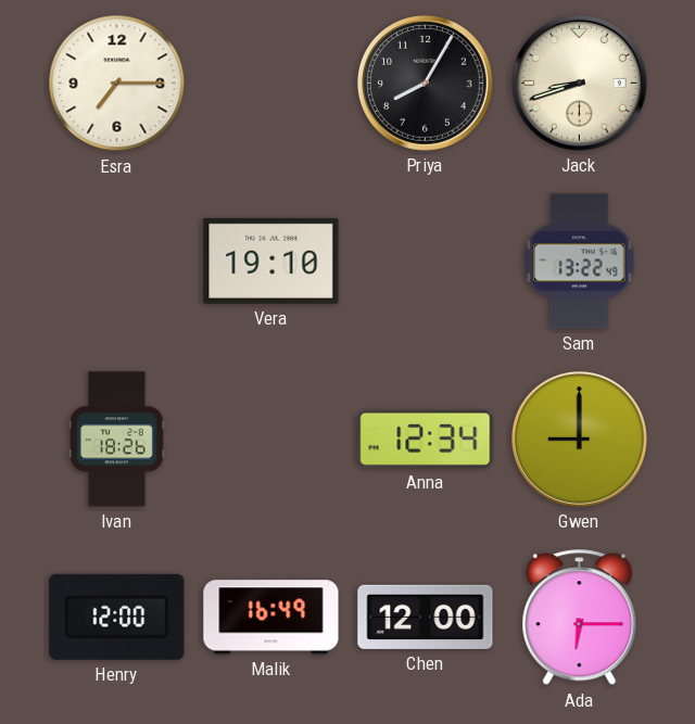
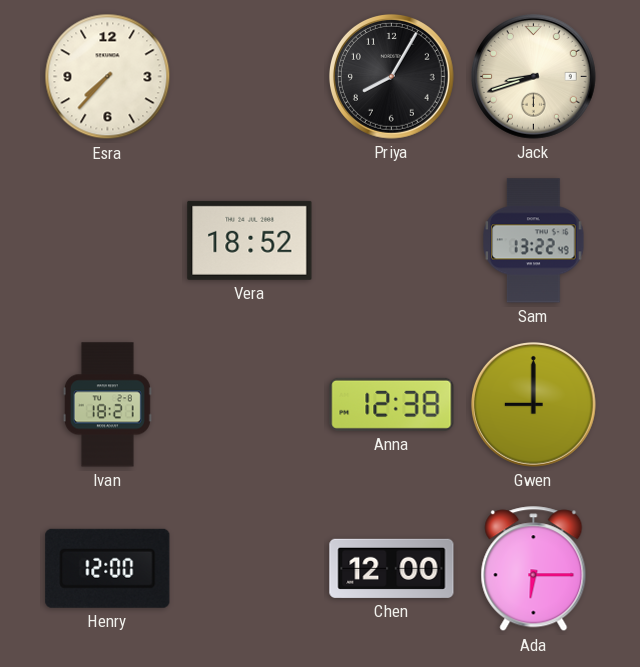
Esra: 7:15 -> 7:37
Vera: 19:10 -> 18:52
Ivan: 18:26 -> 18:21
Anna: 12:34 -> 12:38
Malik: 16:49 -> none
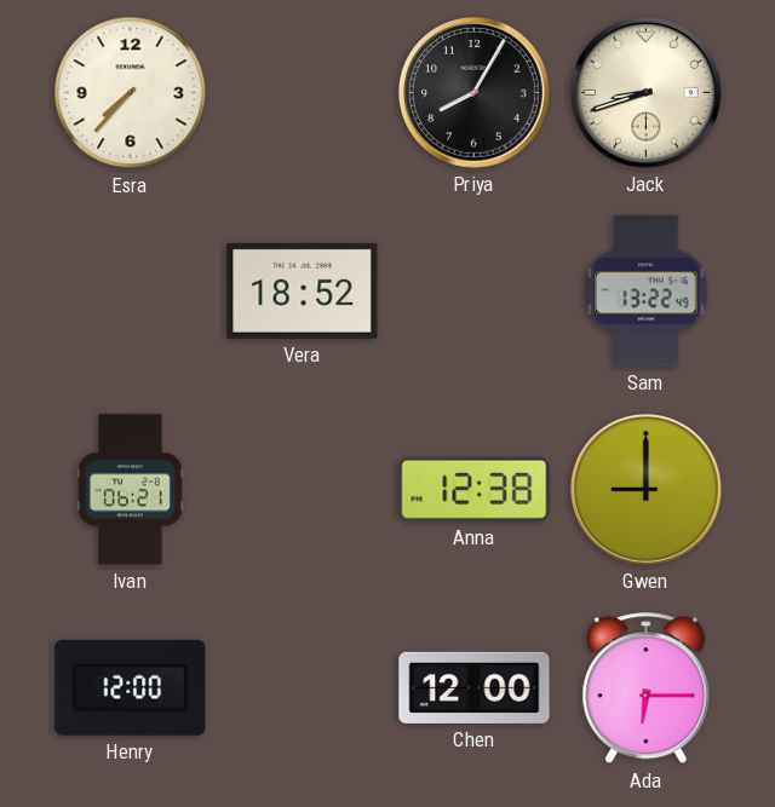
Ivan: 18:21 -> 06:21
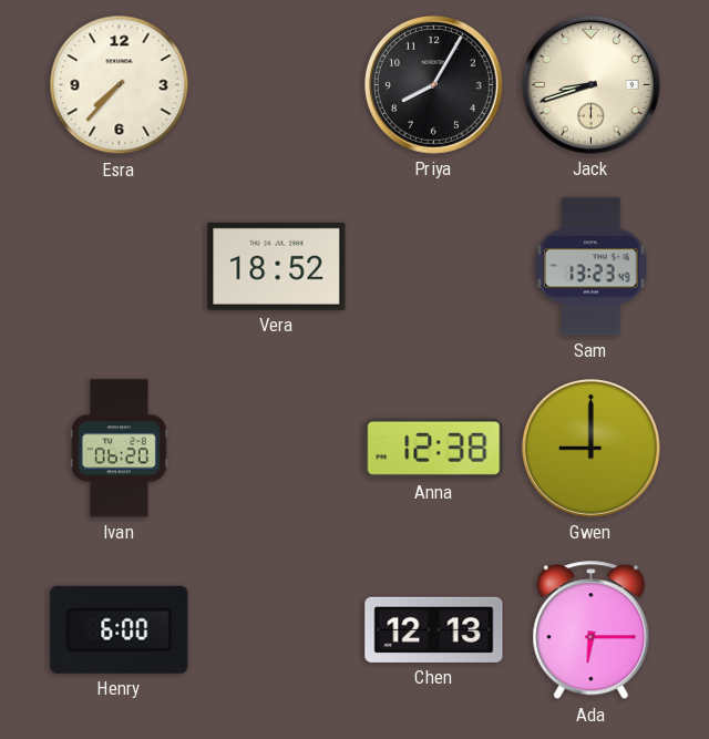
Sam: 13:22 -> 13:23
Ivan: 06:21 -> 06:20
Henry: 12:00 -> 6:00
Chen: 12:00 -> 12:13
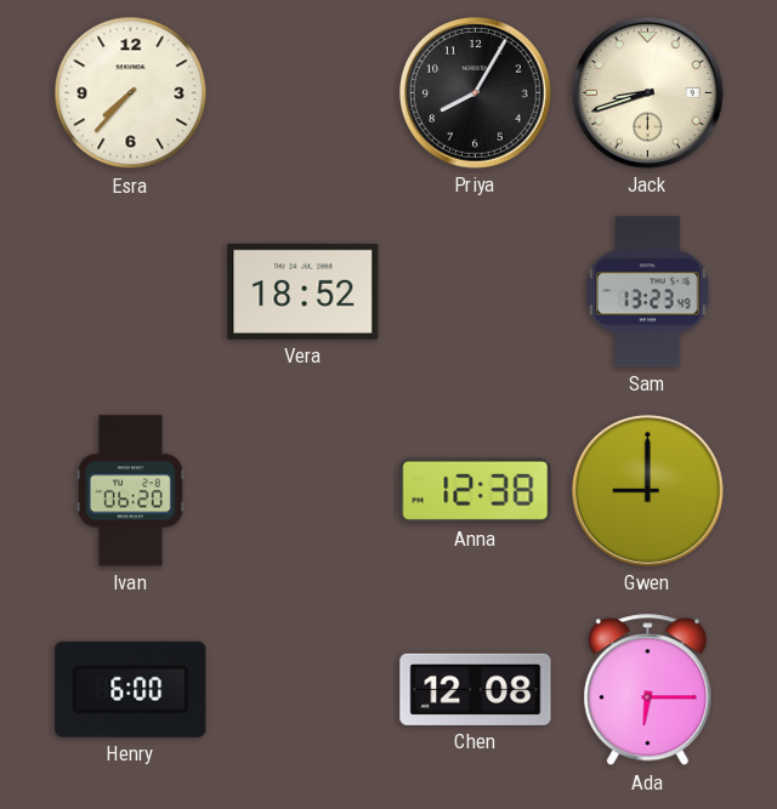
Chen: 12:13 -> 12:08
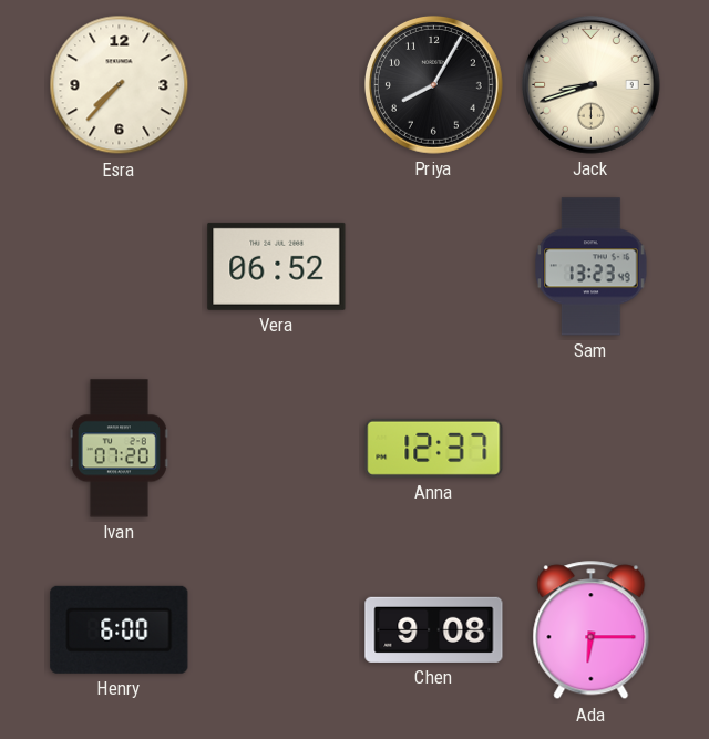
Vera: 18:52 -> 06:52
Ivan: 06:20 -> 07:20
Anna: 12:38 -> 12:37
Gwen: 9:00 -> none
Chen: 12:08 -> 9:08
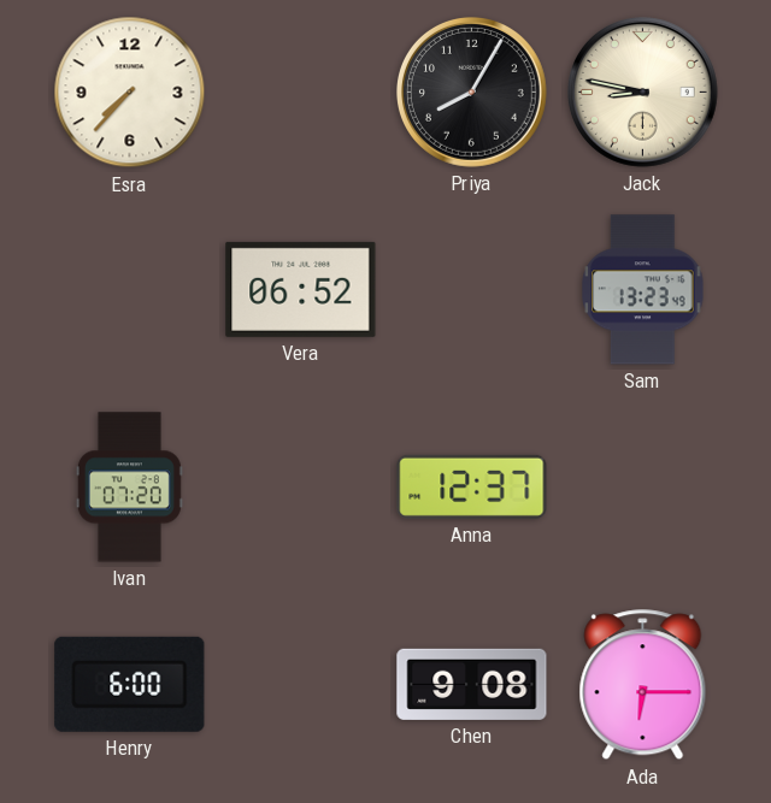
Jack: 8:42 -> 8:47
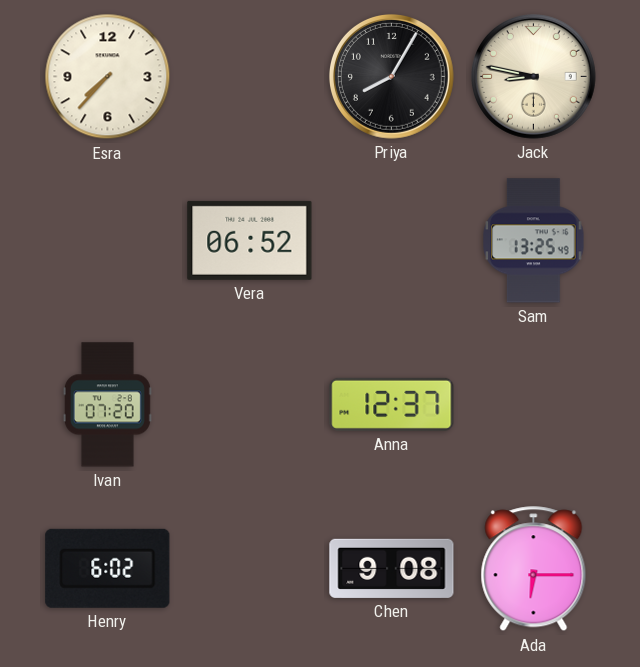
Sam: 13:23 -> 13:25
Henry: 6:00 -> 6:02
